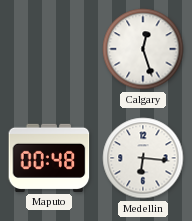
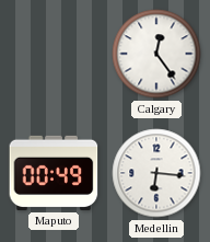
Calgary: 12:27 -> 12:24
Maputo: 00:48 -> 00:49
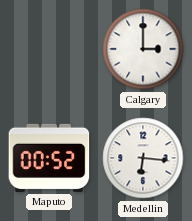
Calgary: 12:24 -> 3:00
Maputo: 00:49 -> 00:52
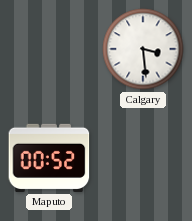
Calgary: 3:00 -> 3:29
Medellin: 6:16 -> none
